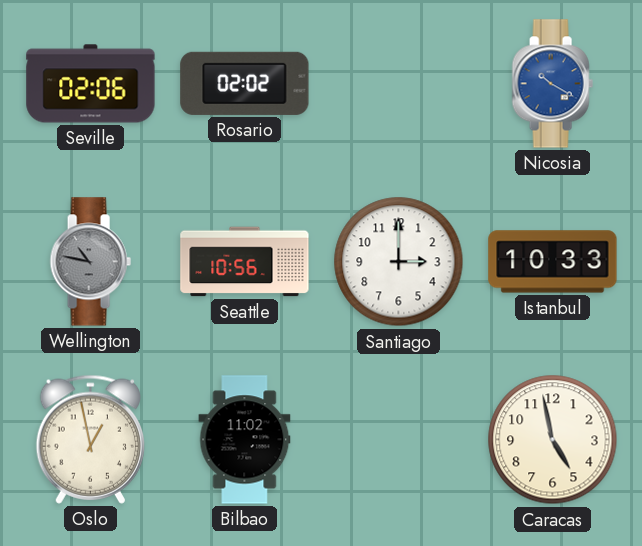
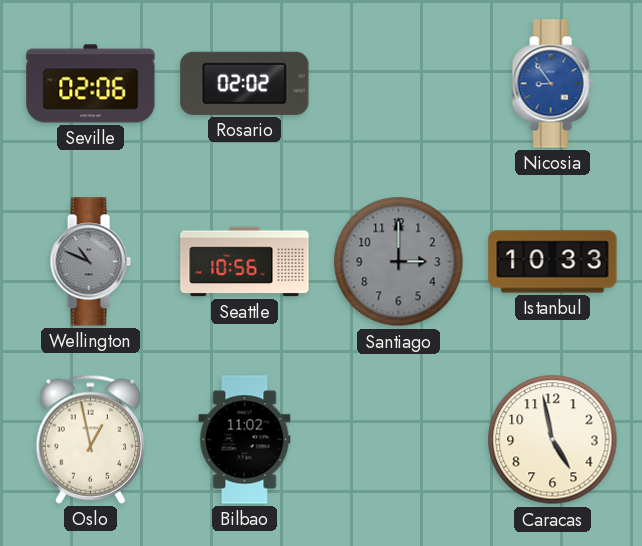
Nicosia: 10:20 -> 8:54
Wellington: 10:47 -> 10:49
Santiago dial: white -> grey
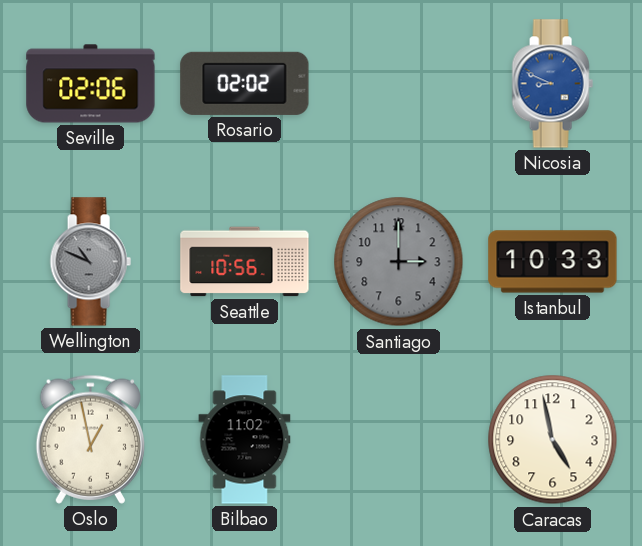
Nicosia: 8:54 -> 8:49
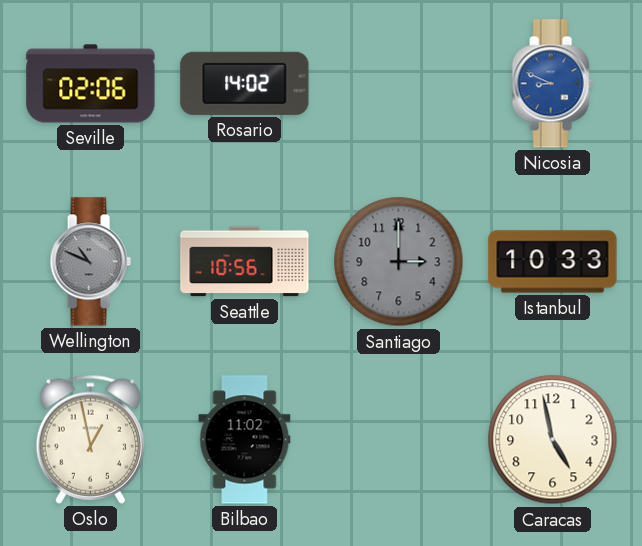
Rosario: 02:02 -> 14:02
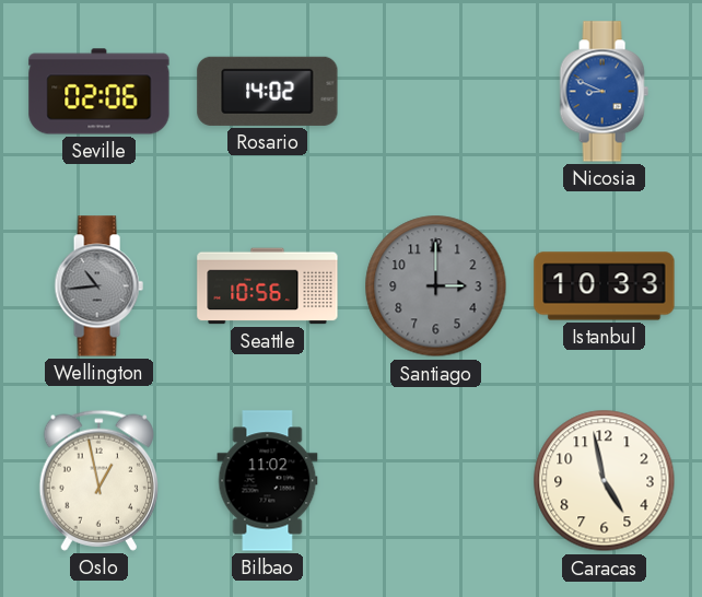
Wellington: 10:49 -> 10:44
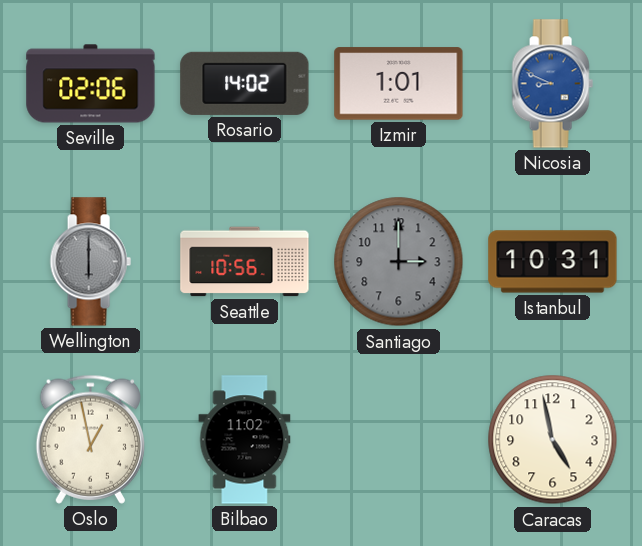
Izmir: none -> 1:01
Wellington: 10:44 -> 6:00
Istanbul: 10:33 -> 10:31
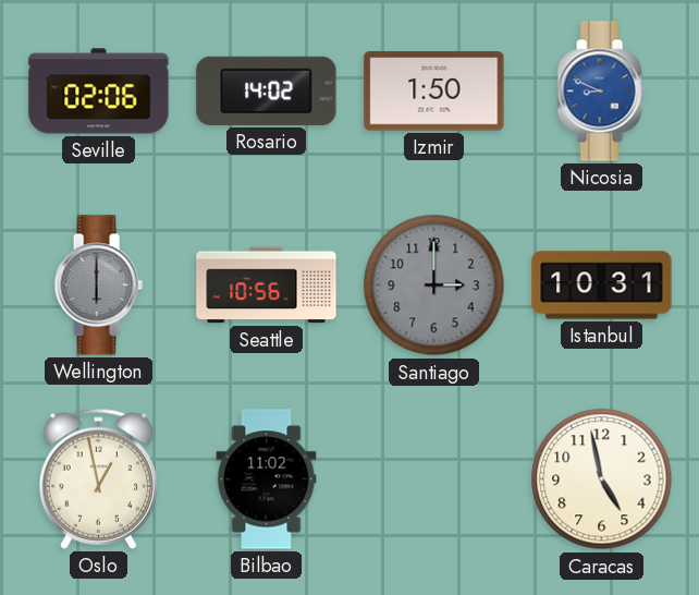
Izmir: 1:01 -> 1:50
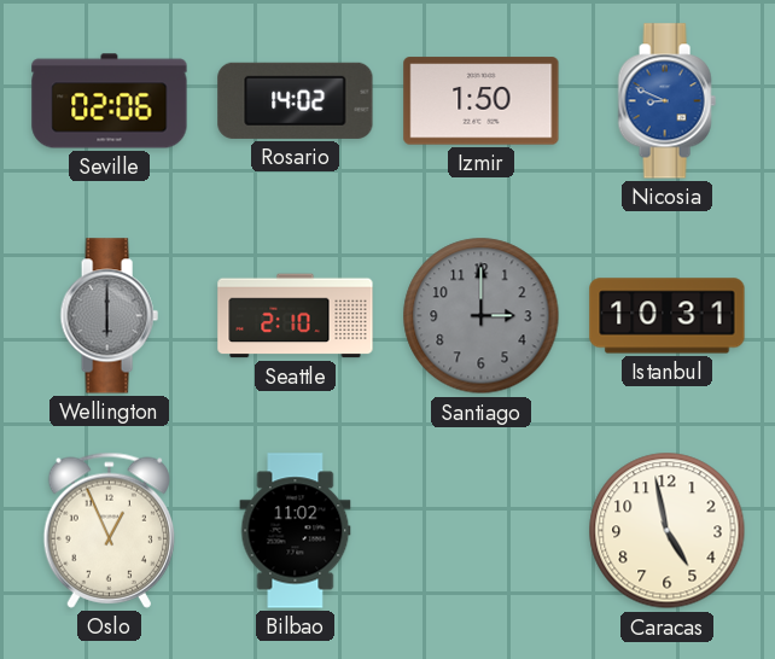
Seattle: 10:56 -> 2:10
Oslo: 12:58 -> 12:56
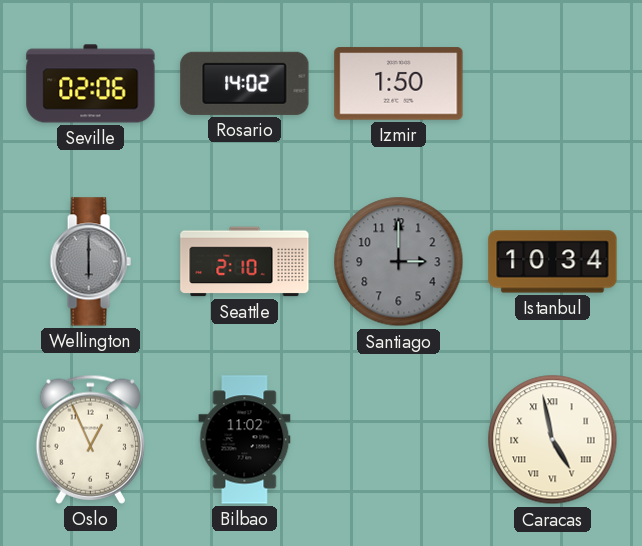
Nicosia: 8:49 -> none
Istanbul: 10:31 -> 10:34
Caracas numerals: Arabic -> Roman
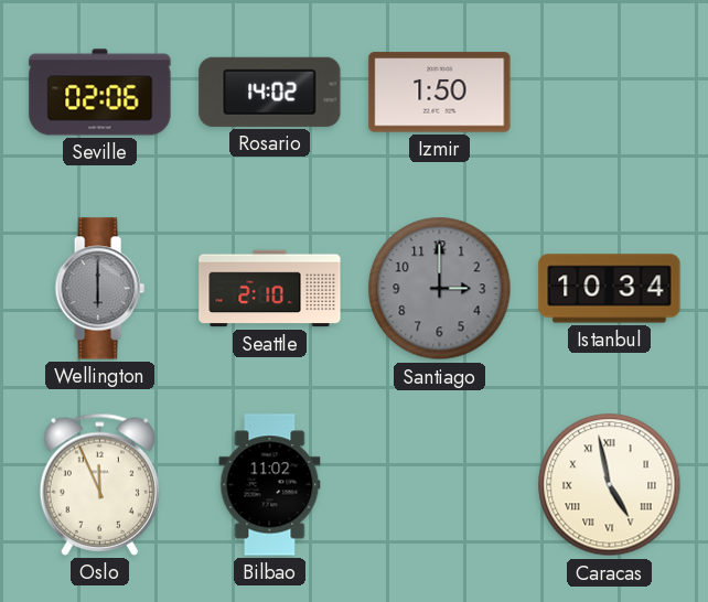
Oslo: 12:56 -> 11:56
